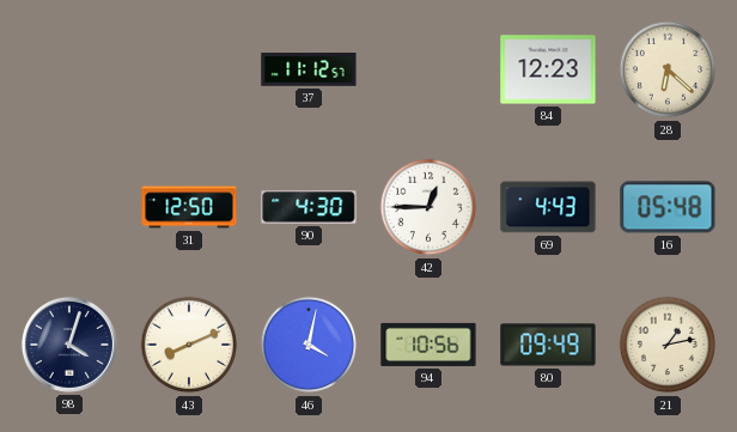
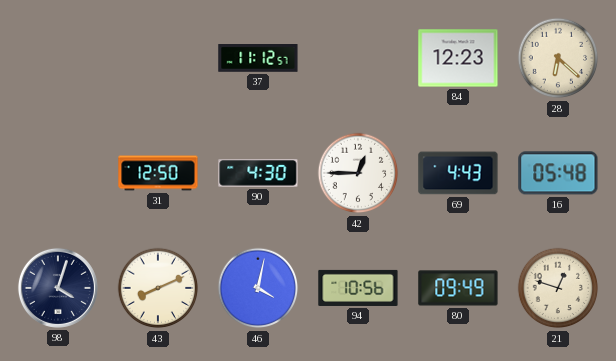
21: 1:13 -> 12:48
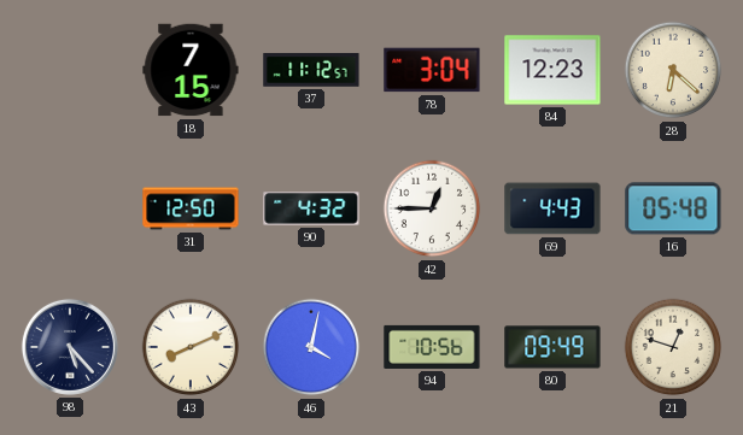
18: none -> 7:15
78: none -> 3:04
90: 4:30 -> 4:32
98: 4:03 -> 5:23
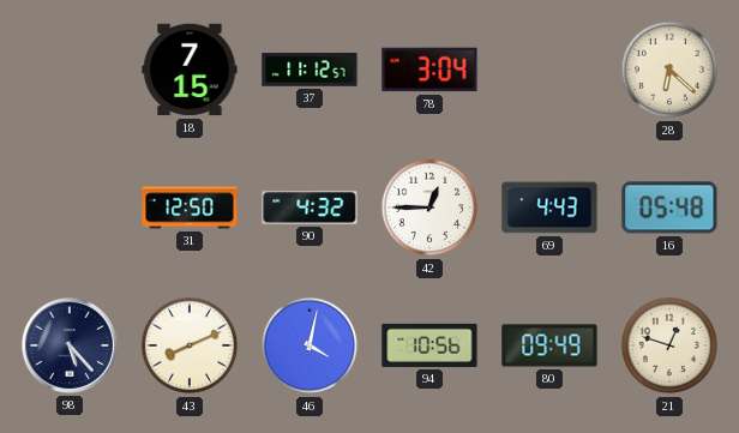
84: 12:23 -> none
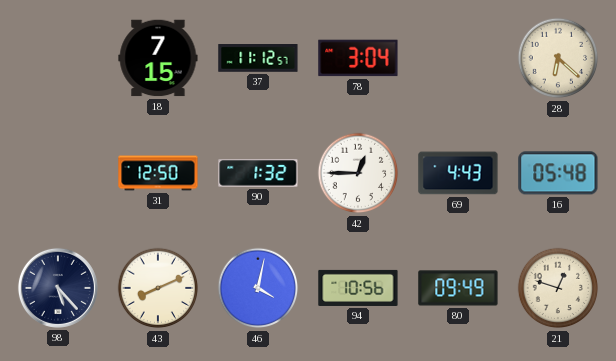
90: 4:32 -> 1:32
